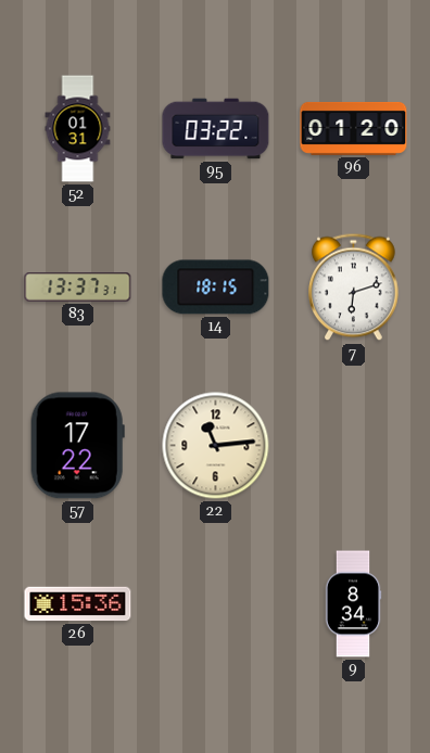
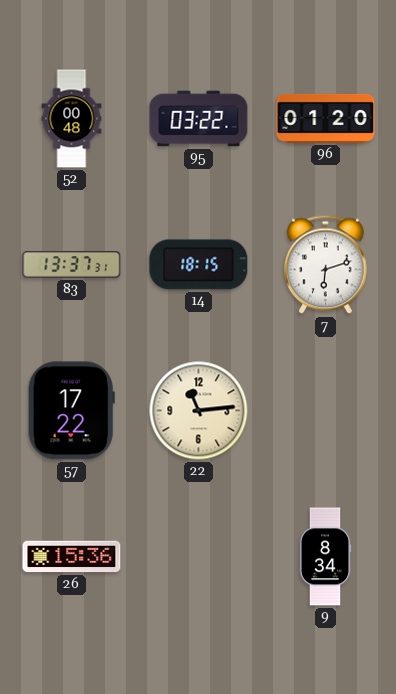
52: 01:31 -> 00:48
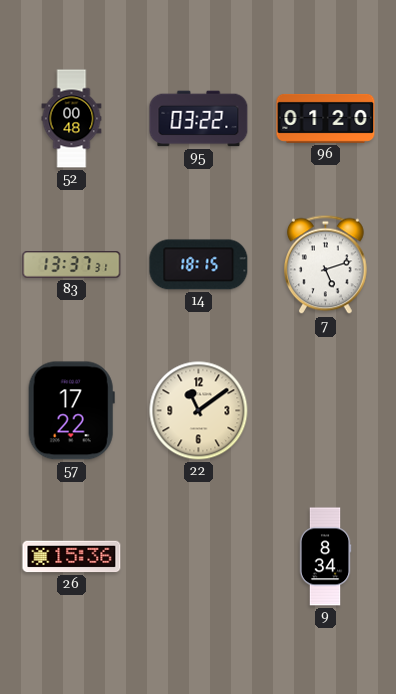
7: 6:12 -> 5:12
22: 11:14 -> 11:09
